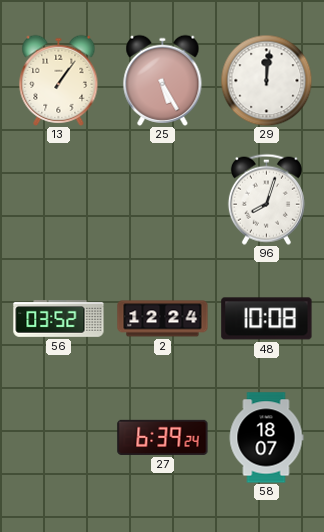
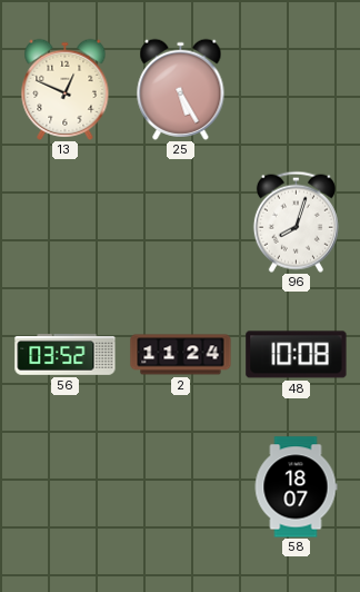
13: 1:06 -> 12:49
29: 12:01 -> none
2: 12:24 -> 11:24
27: 6:39 -> none
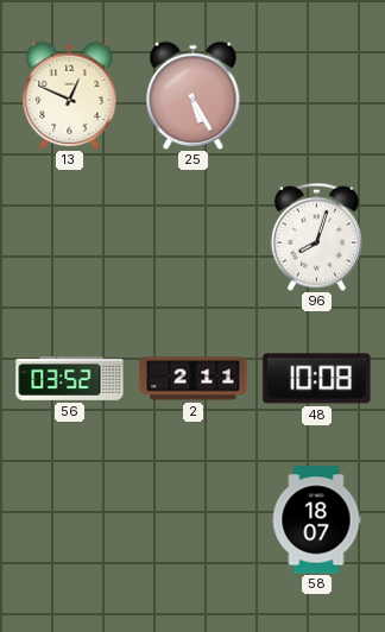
2: 11:24 -> 2:11
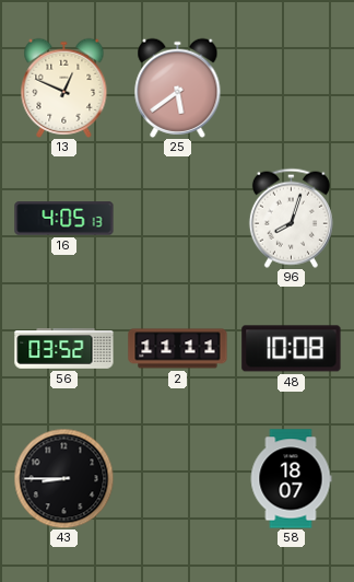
25: 5:25 -> 5:39
16: none -> 4:05
2: 2:11 -> 11:11
43: none -> 8:45
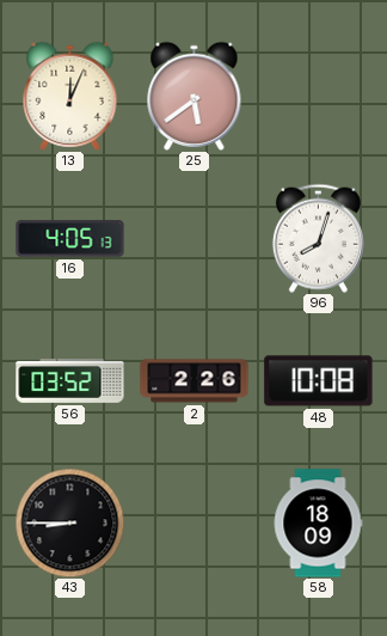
13: 12:49 -> 12:04
2: 11:11 -> 2:26
58: 18:07 -> 18:09
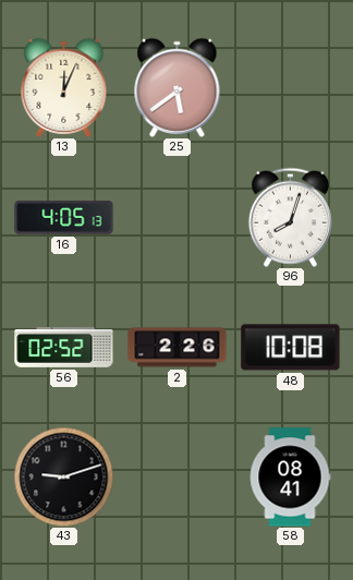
56: 03:52 -> 02:52
43: 8:45 -> 9:12
58: 18:09 -> 08:41
